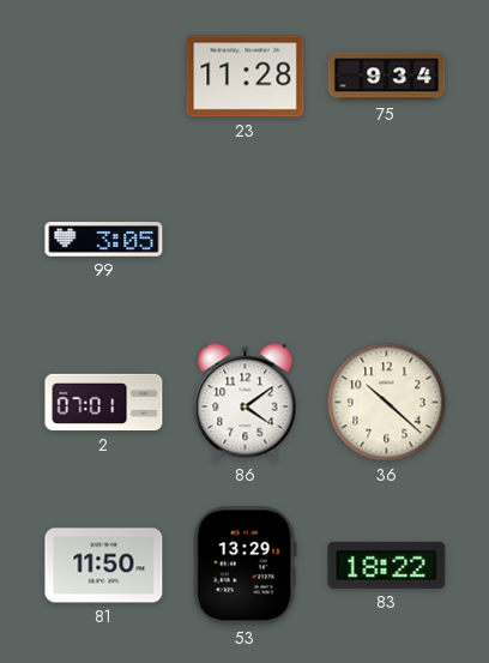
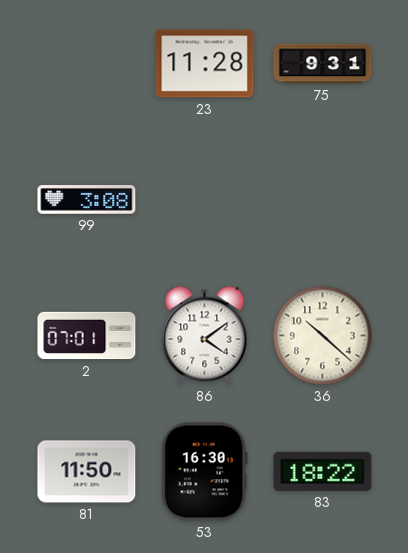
75: 9:34 -> 9:31
99: 3:05 -> 3:08
53: 13:29 -> 16:30
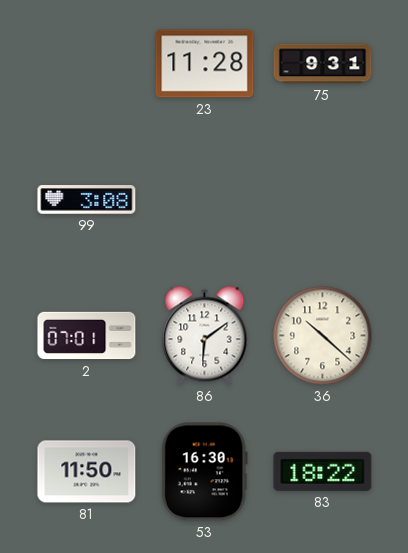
86: 4:09 -> 6:09
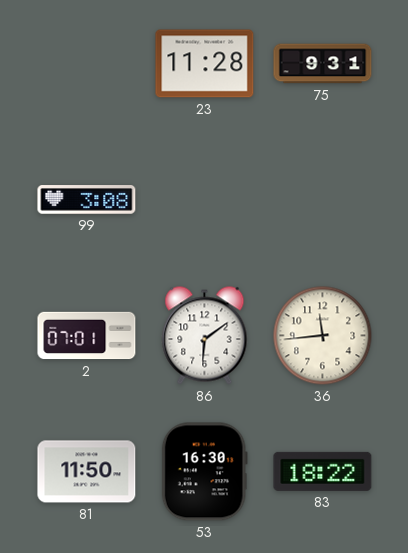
36: 10:22 -> 11:44
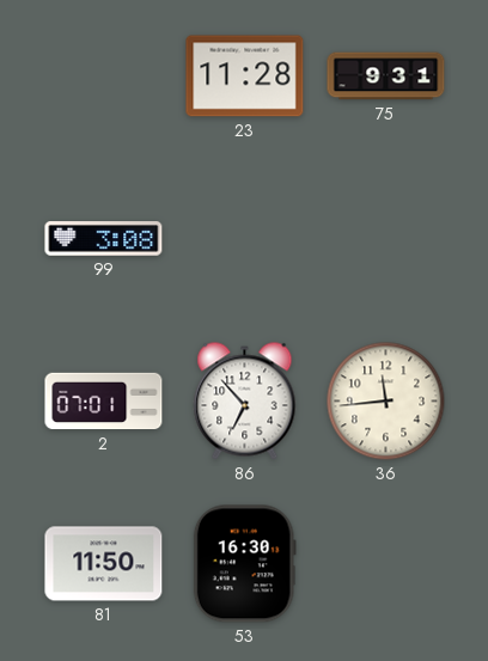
86: 6:09 -> 6:53
83: 18:22 -> none
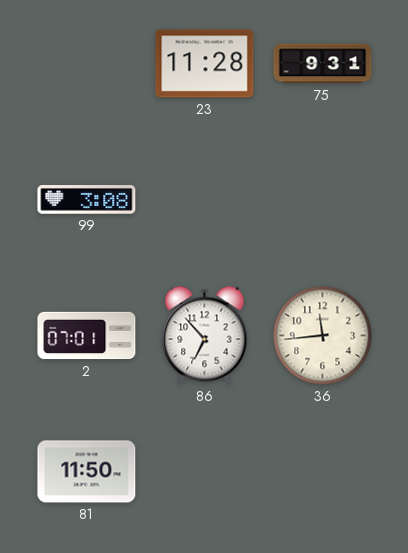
53: 16:30 -> none
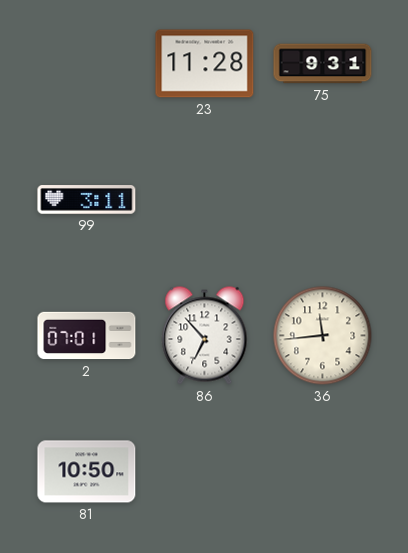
99: 3:08 -> 3:11
81: 11:50 -> 10:50
